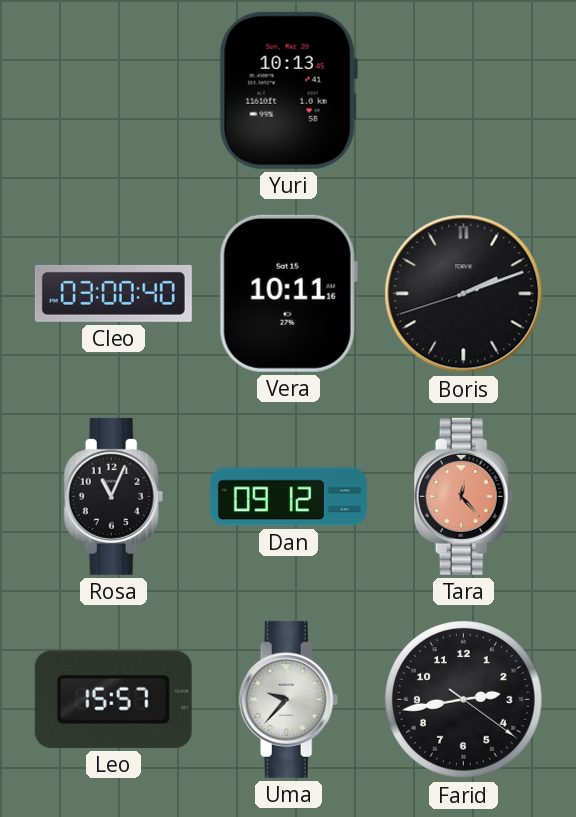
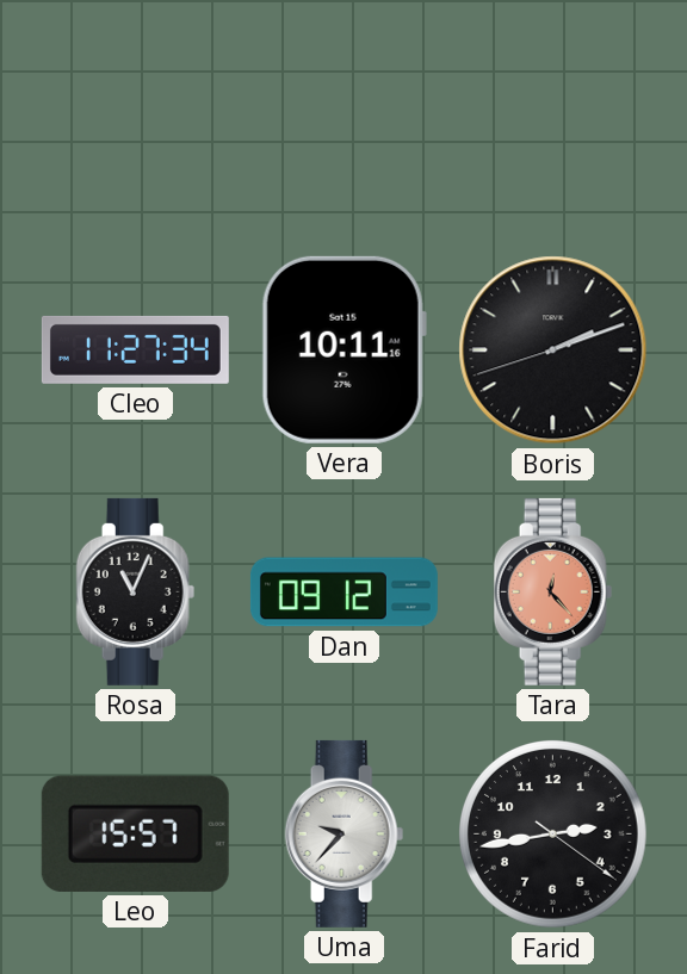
Yuri: 10:13 -> none
Cleo: 03:00 -> 11:27
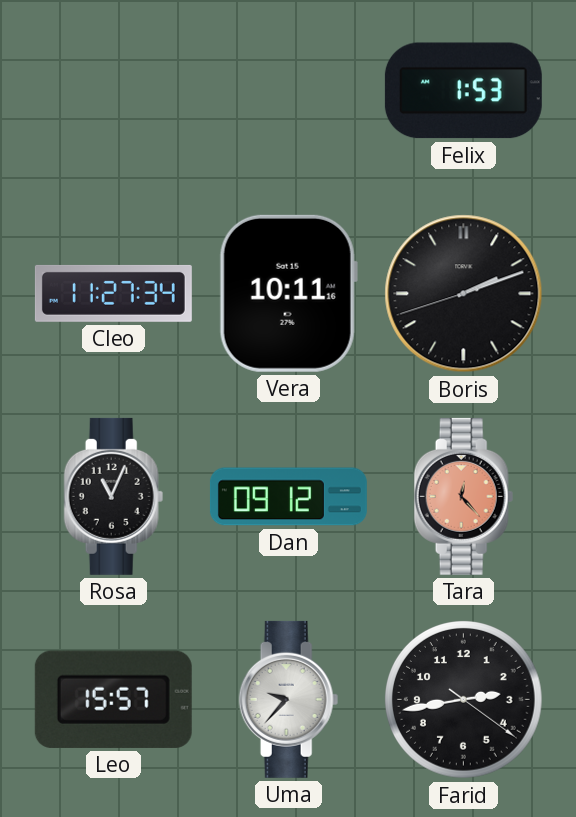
Felix: none -> 1:53
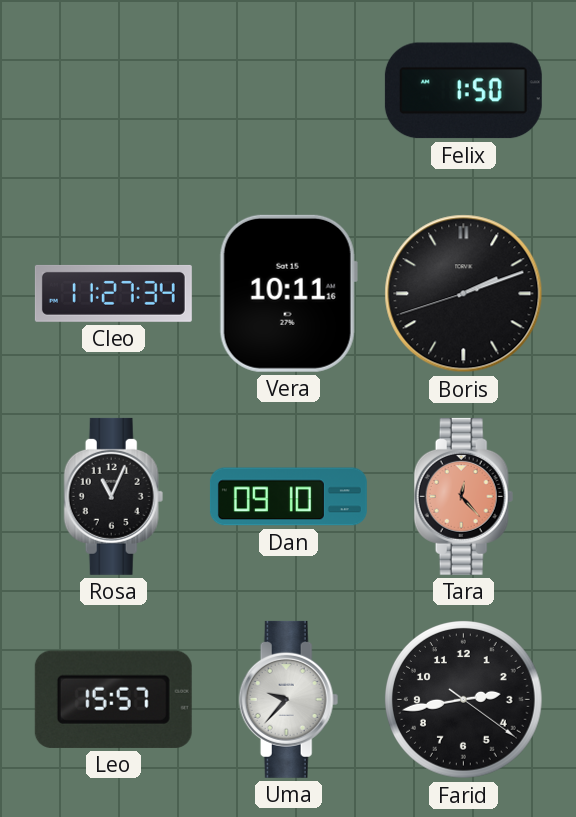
Felix: 1:53 -> 1:50
Dan: 09:12 -> 09:10
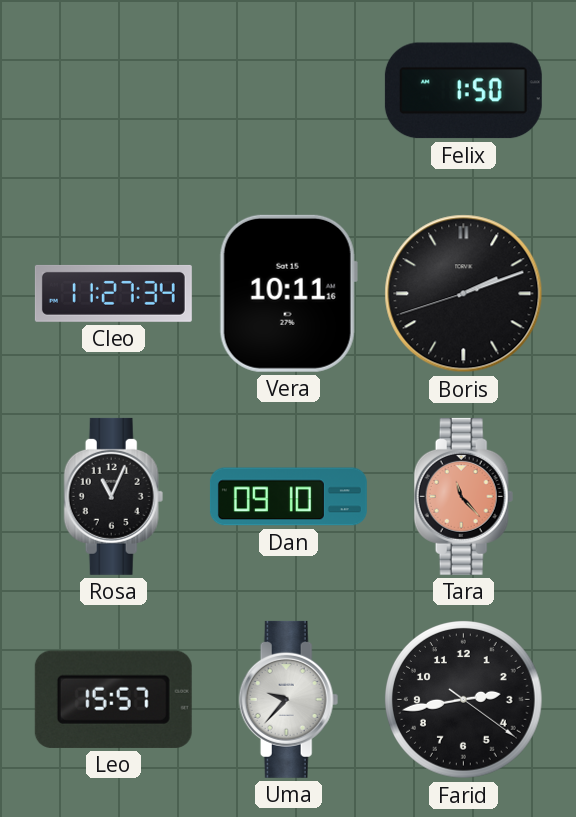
Tara: 12:23 -> 11:23
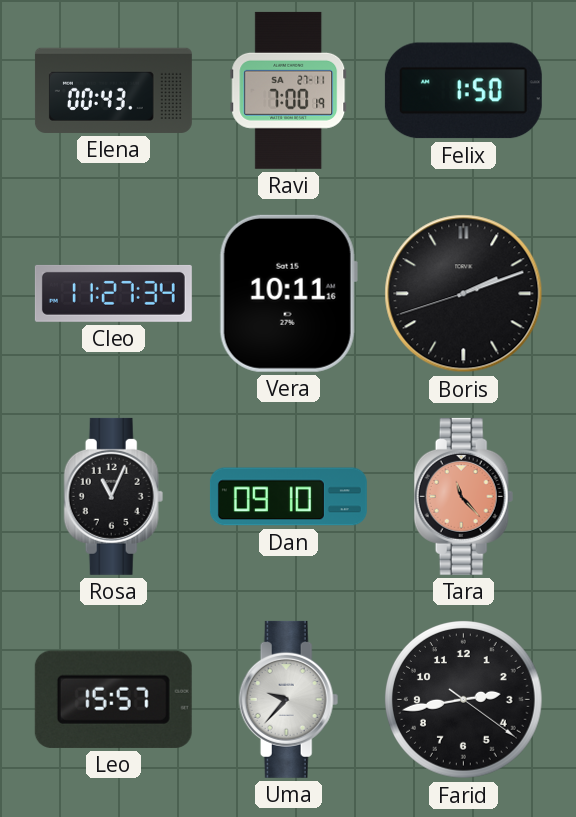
Elena: none -> 00:43
Ravi: none -> 7:00
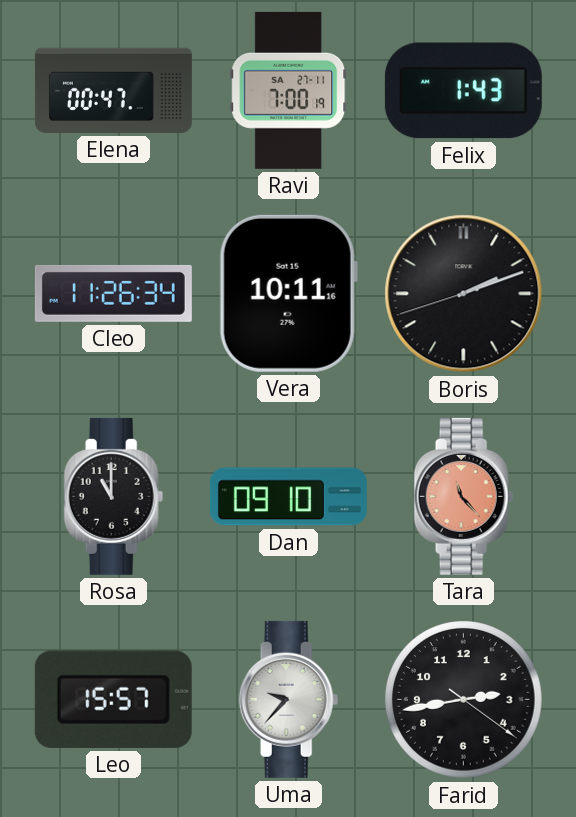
Elena: 00:43 -> 00:47
Felix: 1:50 -> 1:43
Cleo: 11:27 -> 11:26
Rosa: 11:04 -> 11:00
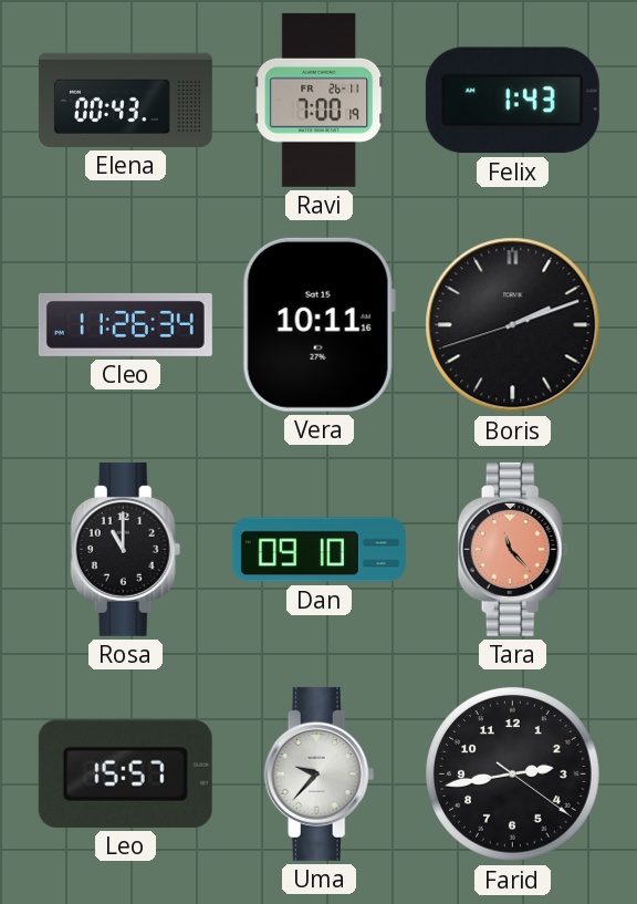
Elena: 00:47 -> 00:43
Ravi date: SA 27-11 -> FR 26-11
